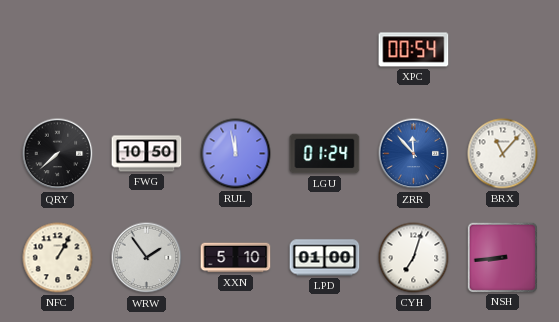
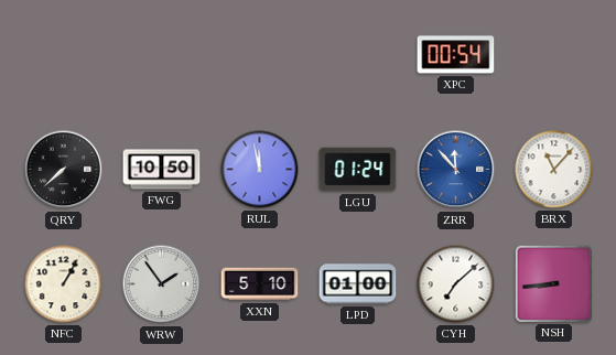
CYH: 7:03 -> 7:08
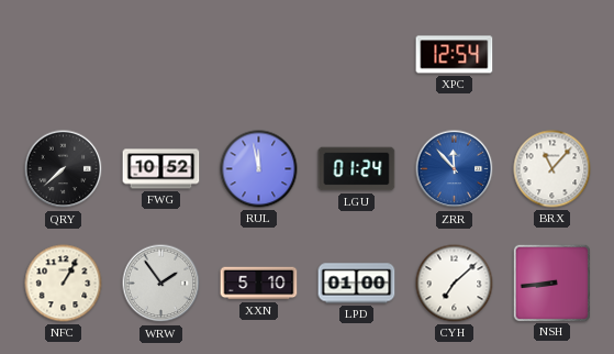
XPC: 00:54 -> 12:54
FWG: 10:50 -> 10:52
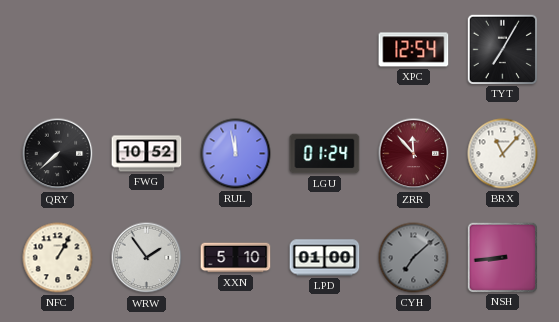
TYT: none -> 7:05
ZRR dial: blue -> burgundy
CYH dial: white -> grey
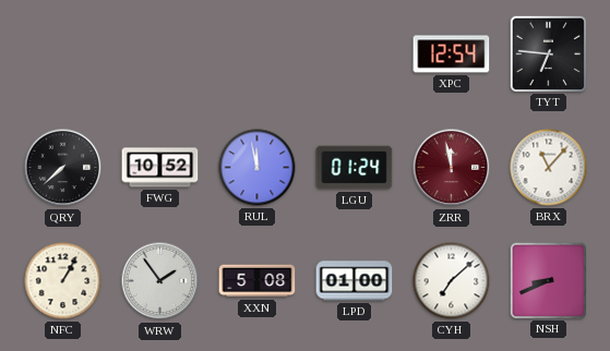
TYT: 7:05 -> 6:46
ZRR: 11:53 -> 11:58
XXN: 5:10 -> 5:08
CYH dial: grey -> white
NSH: 8:44 -> 8:41
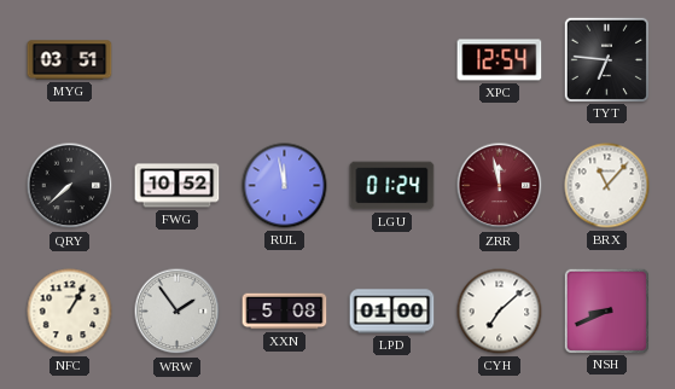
MYG: none -> 03:51
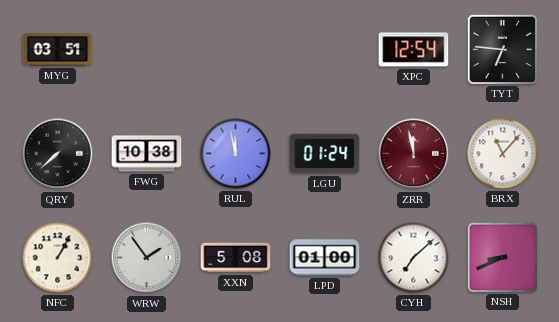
FWG: 10:52 -> 10:38
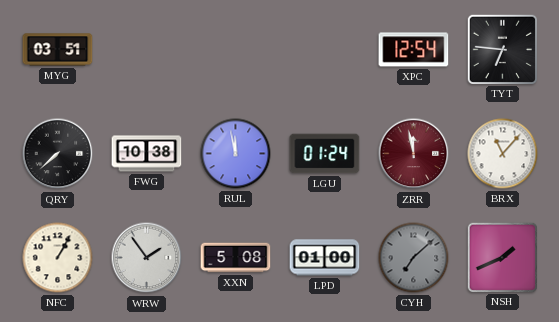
CYH dial: white -> grey
NSH: 8:41 -> 1:41
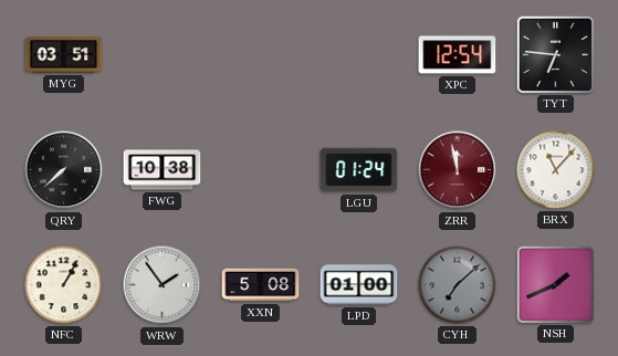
RUL: 11:58 -> none
